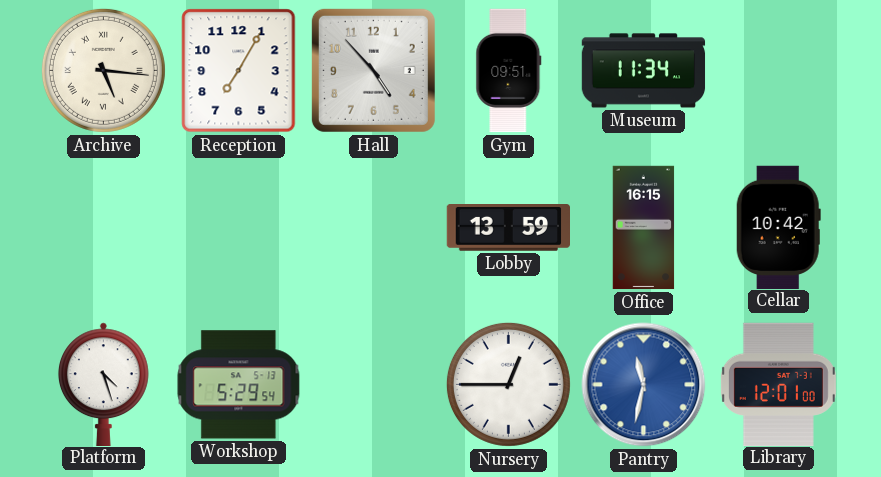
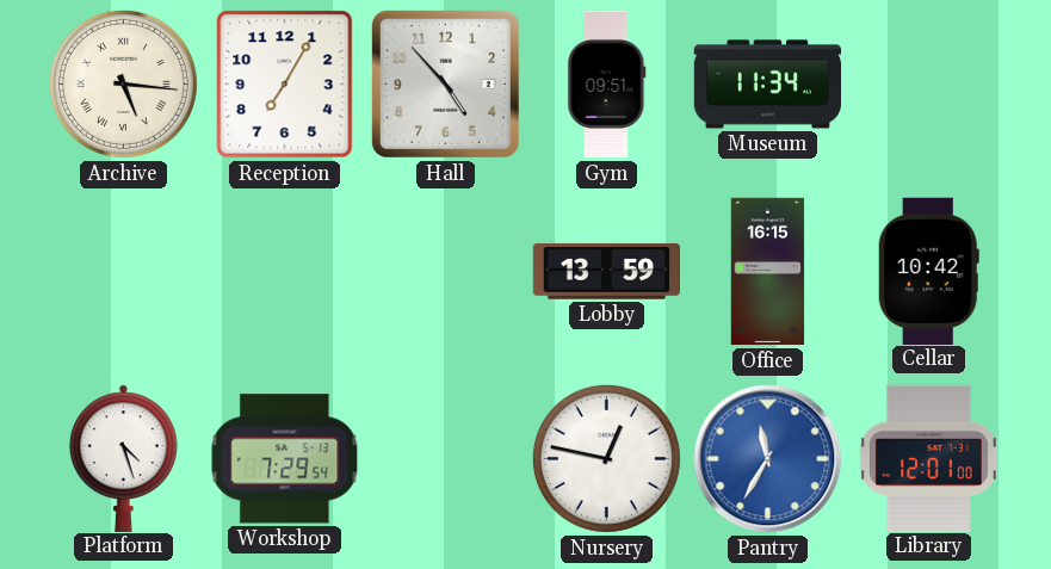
Workshop: 5:29 -> 7:29
Nursery: 12:45 -> 12:47
Pantry: 11:32 -> 11:35
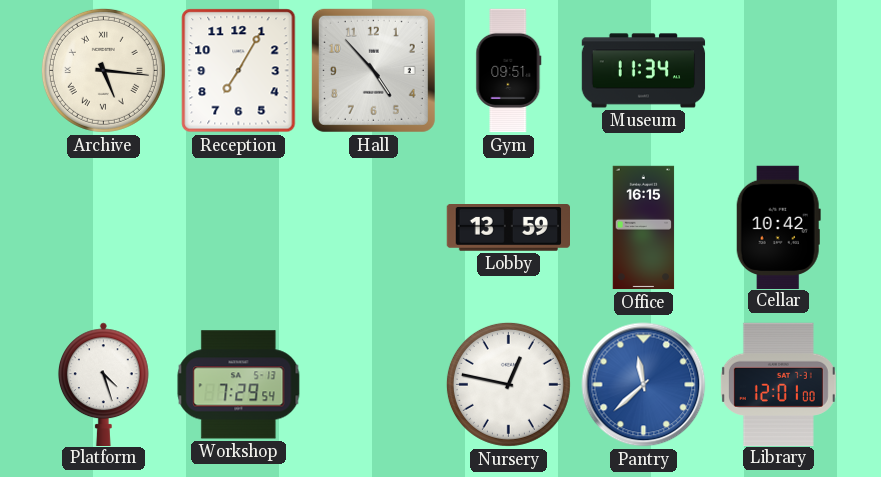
Pantry: 11:35 -> 11:38
